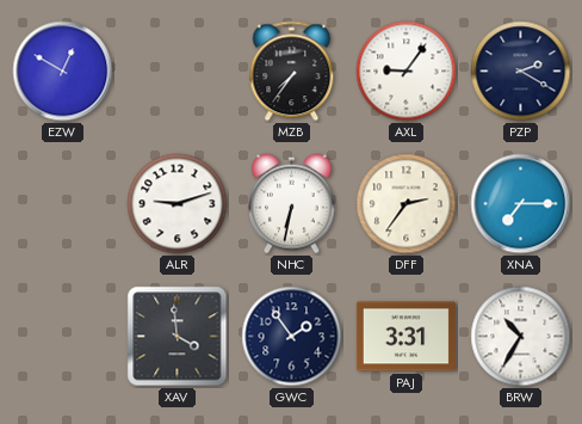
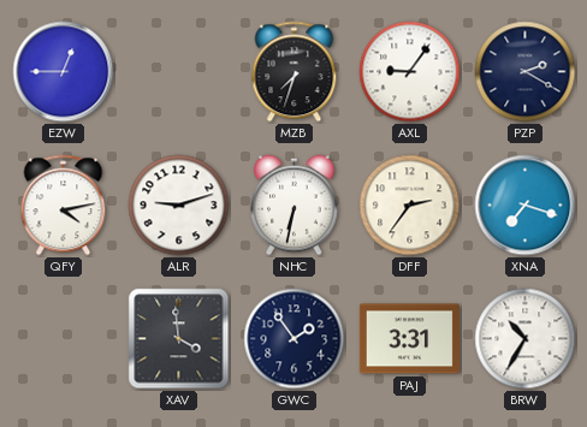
EZW: 12:50 -> 12:45
MZB: 7:36 -> 7:33
QFY: none -> 4:13
XNA: 7:15 -> 7:18
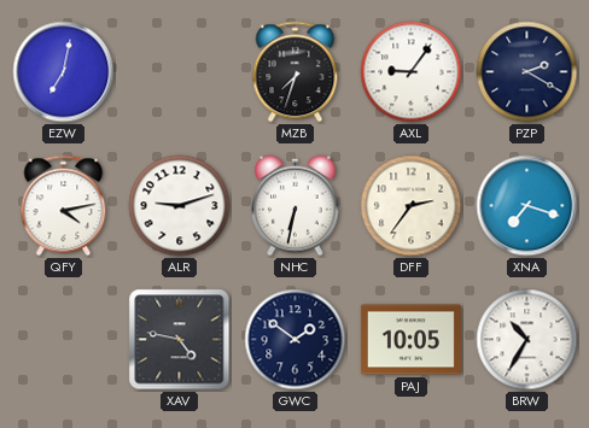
EZW: 12:45 -> 7:02
XAV: 3:59 -> 4:47
GWC: 1:54 -> 1:51
PAJ: 3:31 -> 10:05
